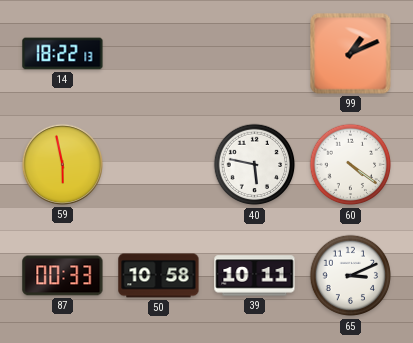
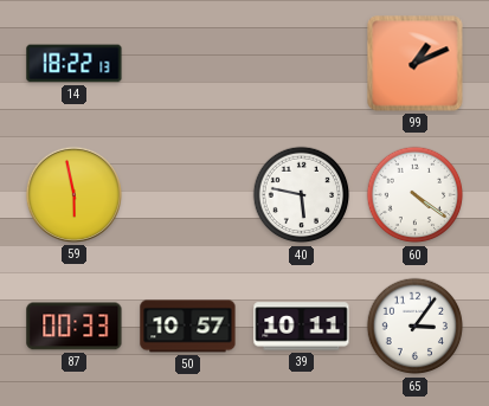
50: 10:58 -> 10:57
65: 3:11 -> 3:06
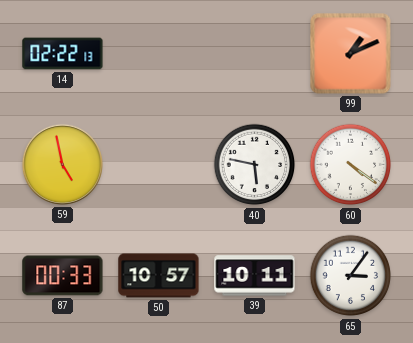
14: 18:22 -> 02:22
59: 5:58 -> 4:58
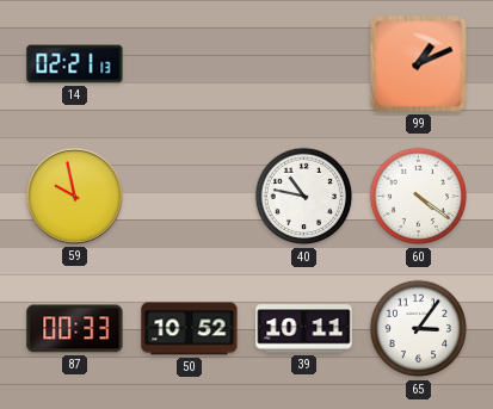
14: 02:22 -> 02:21
59: 4:58 -> 9:58
40: 5:47 -> 10:47
50: 10:57 -> 10:52
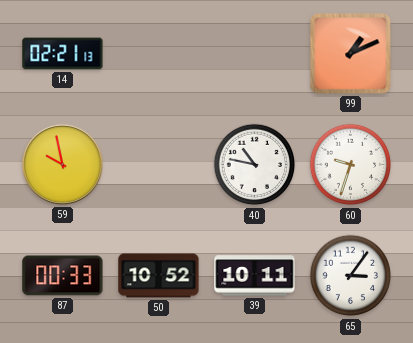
60: 4:21 -> 9:33
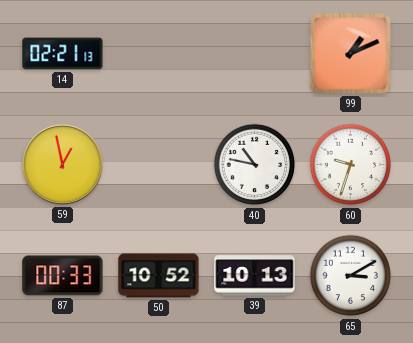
59: 9:58 -> 12:58
39: 10:11 -> 10:13
65: 3:06 -> 3:10
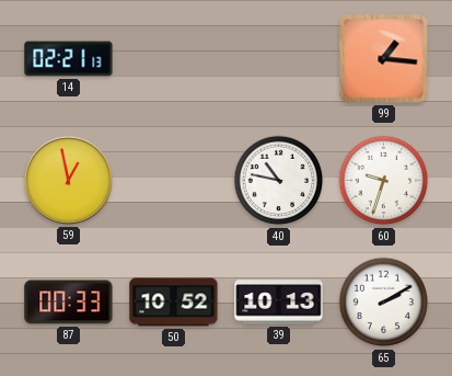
99: 1:11 -> 1:16
65: 3:10 -> 2:10
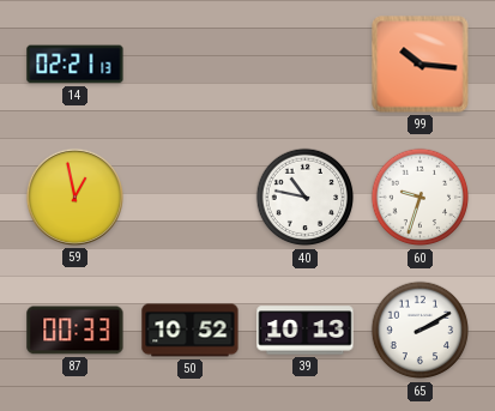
99: 1:16 -> 10:16
